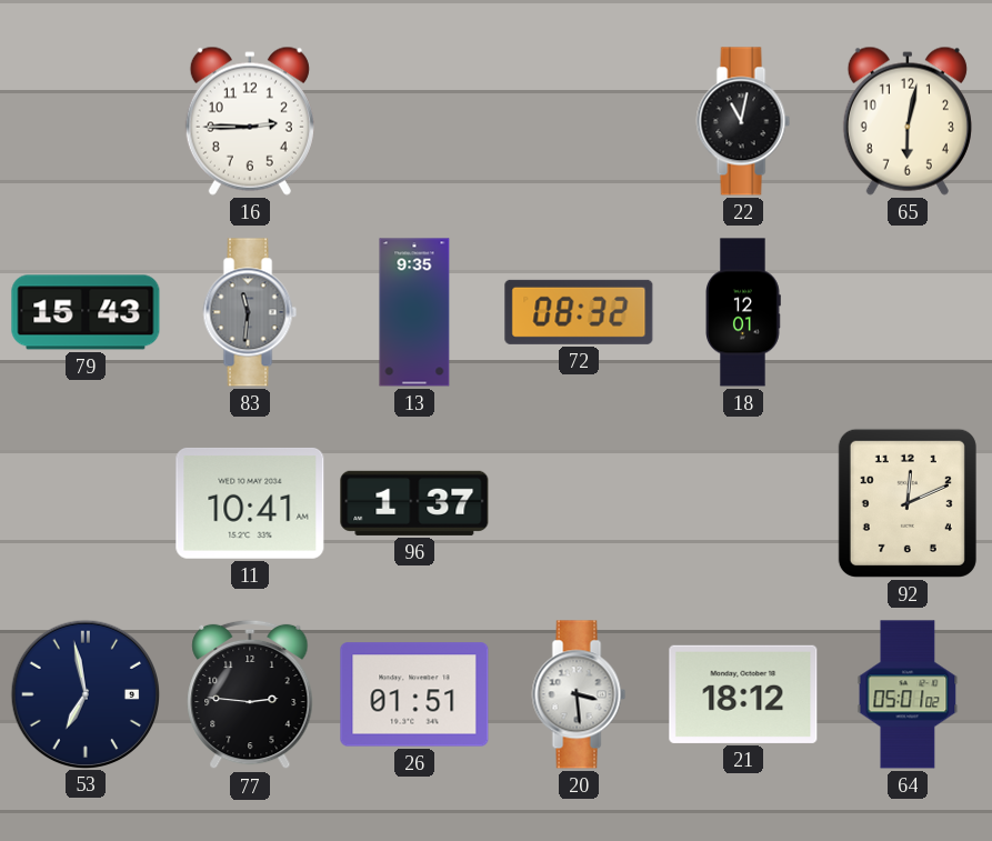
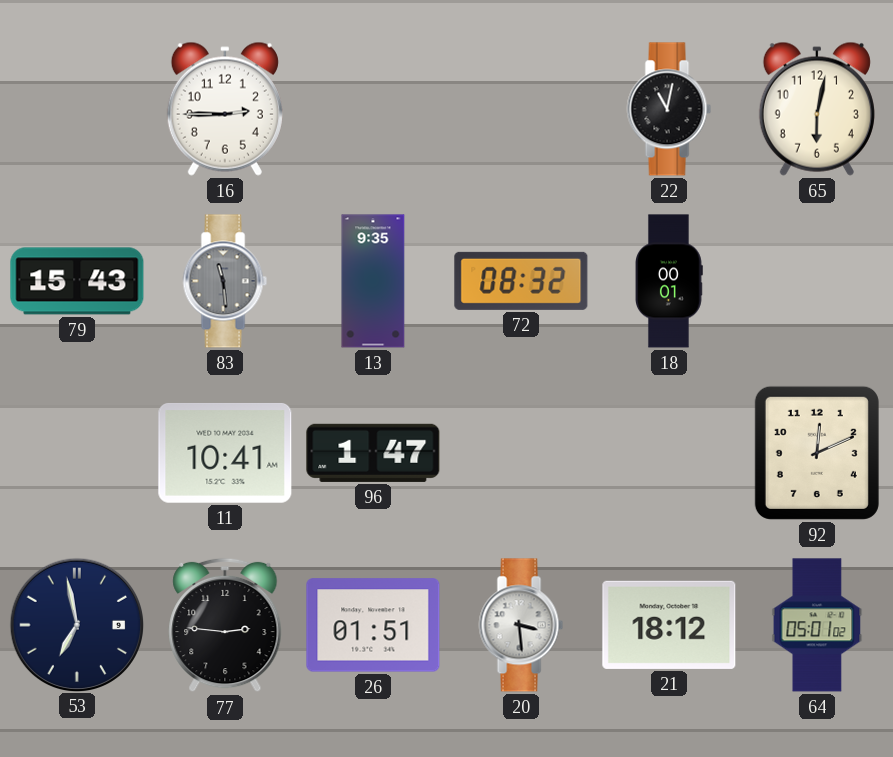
83: 11:31 -> 11:29
18: 12:01 -> 00:01
96: 1:37 -> 1:47
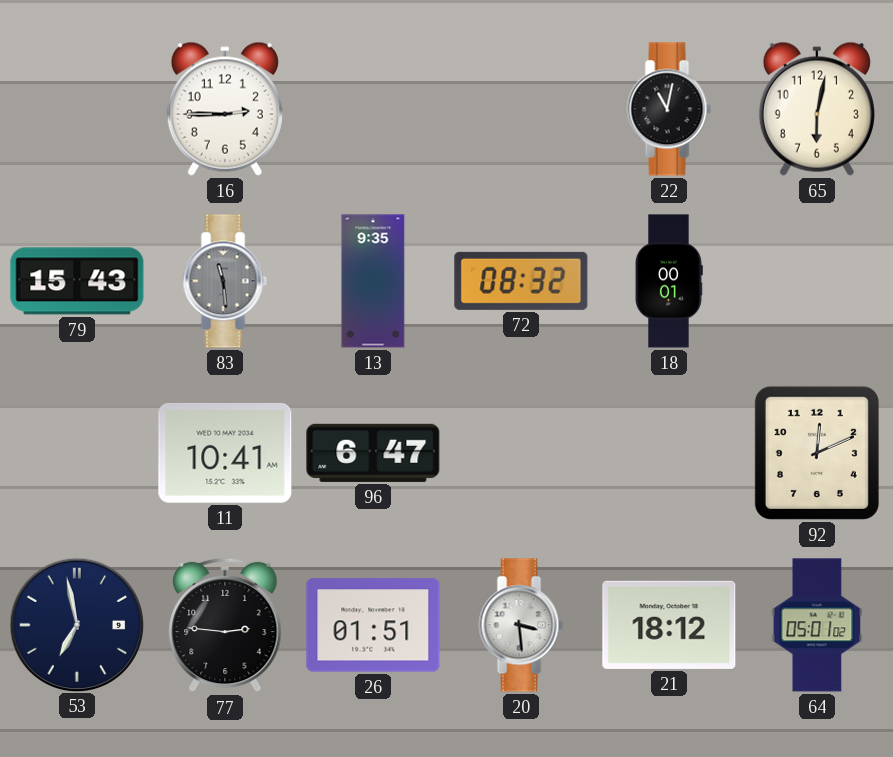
96: 1:47 -> 6:47
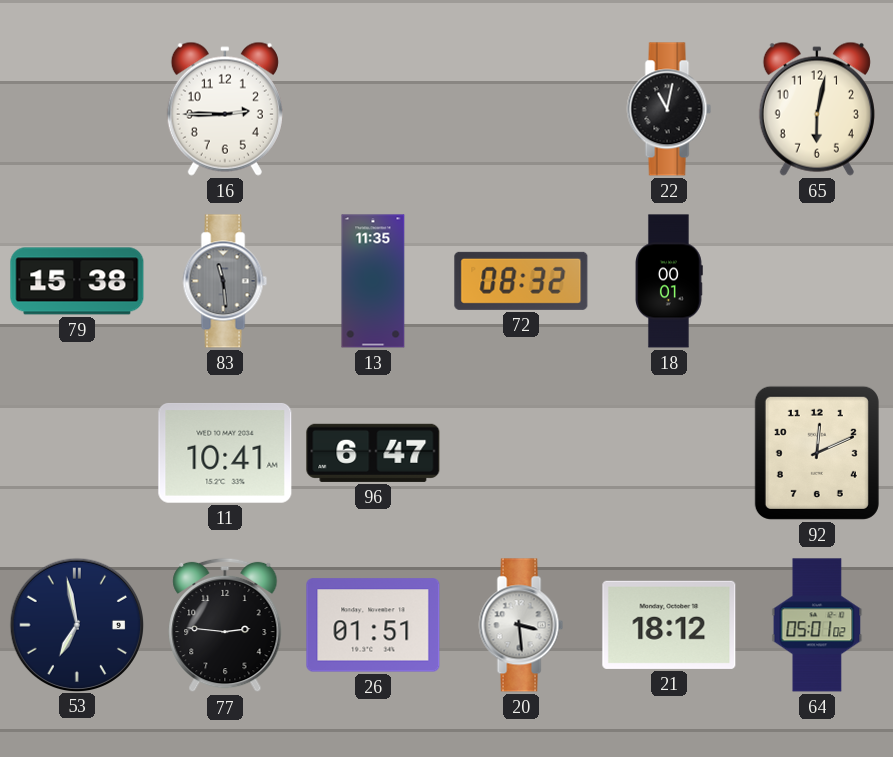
79: 15:43 -> 15:38
13: 9:35 -> 11:35
